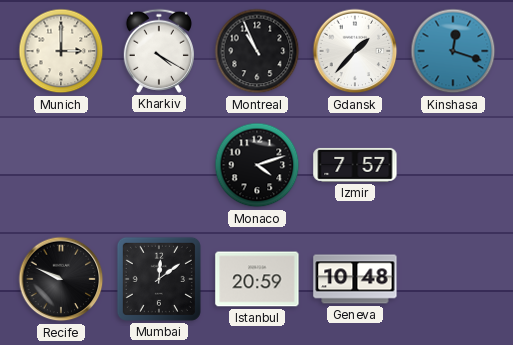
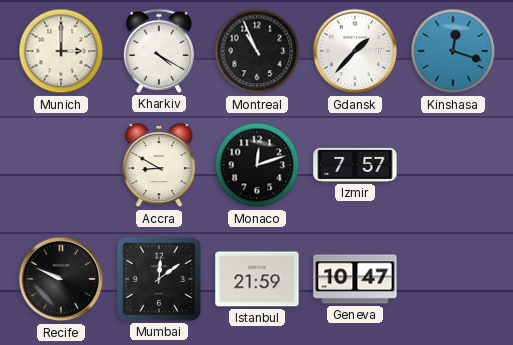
Accra: none -> 8:50
Monaco: 4:12 -> 12:12
Istanbul: 20:59 -> 21:59
Geneva: 10:48 -> 10:47
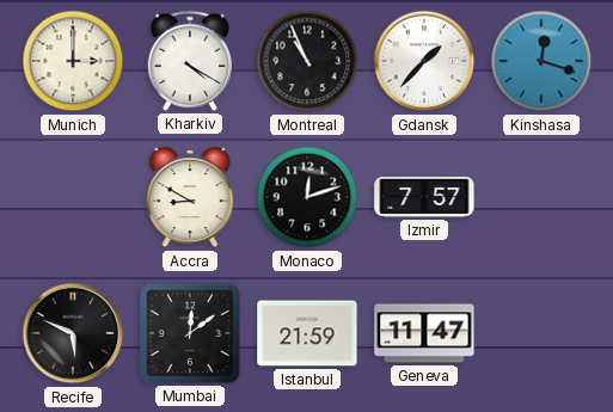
Recife: 9:49 -> 5:49
Geneva: 10:47 -> 11:47
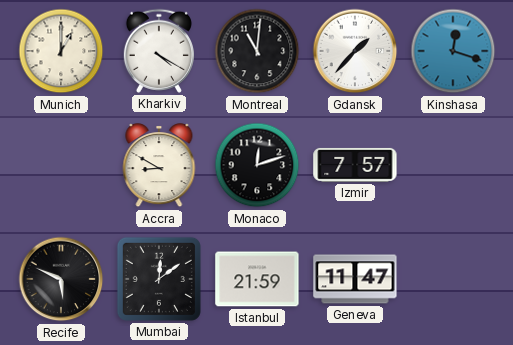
Munich: 3:00 -> 1:00
Montreal: 10:56 -> 11:01
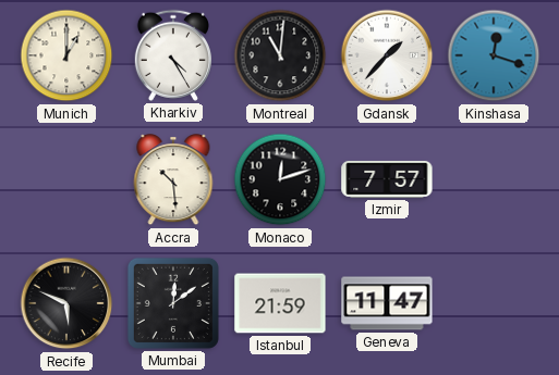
Kharkiv: 4:20 -> 4:25
Accra: 8:50 -> 10:29
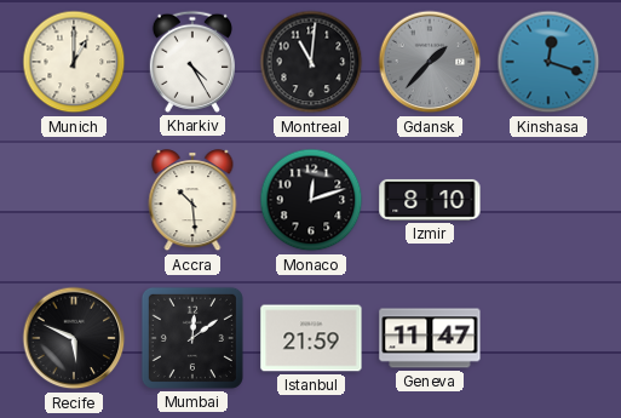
Gdansk dial: white -> grey
Izmir: 7:57 -> 8:10
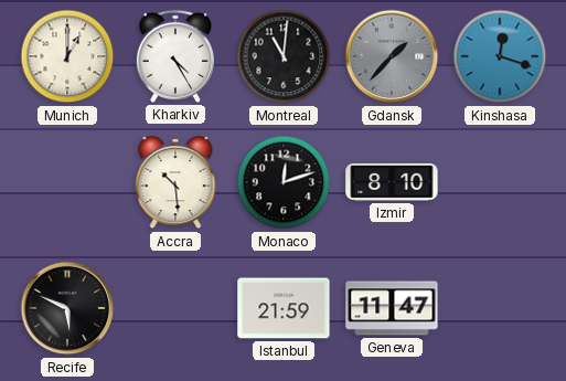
Mumbai: 12:09 -> none
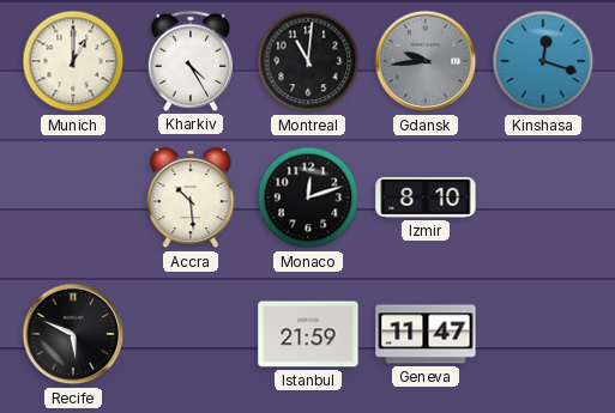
Gdansk: 1:37 -> 9:44
